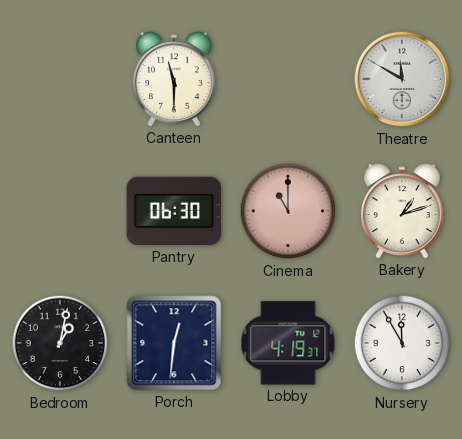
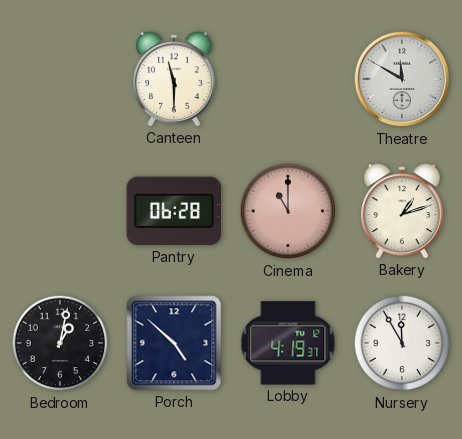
Pantry: 06:30 -> 06:28
Porch: 12:31 -> 4:52
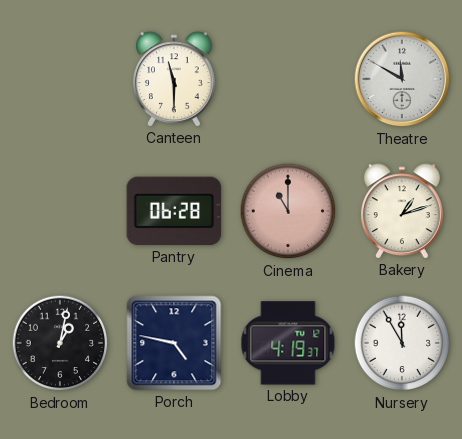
Porch: 4:52 -> 4:47
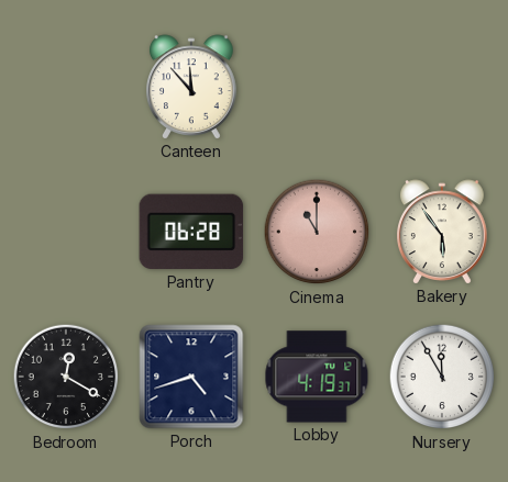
Canteen: 11:30 -> 11:53
Theatre: 11:50 -> none
Bakery: 1:12 -> 5:54
Bedroom: 1:02 -> 12:20
Porch: 4:47 -> 4:42
